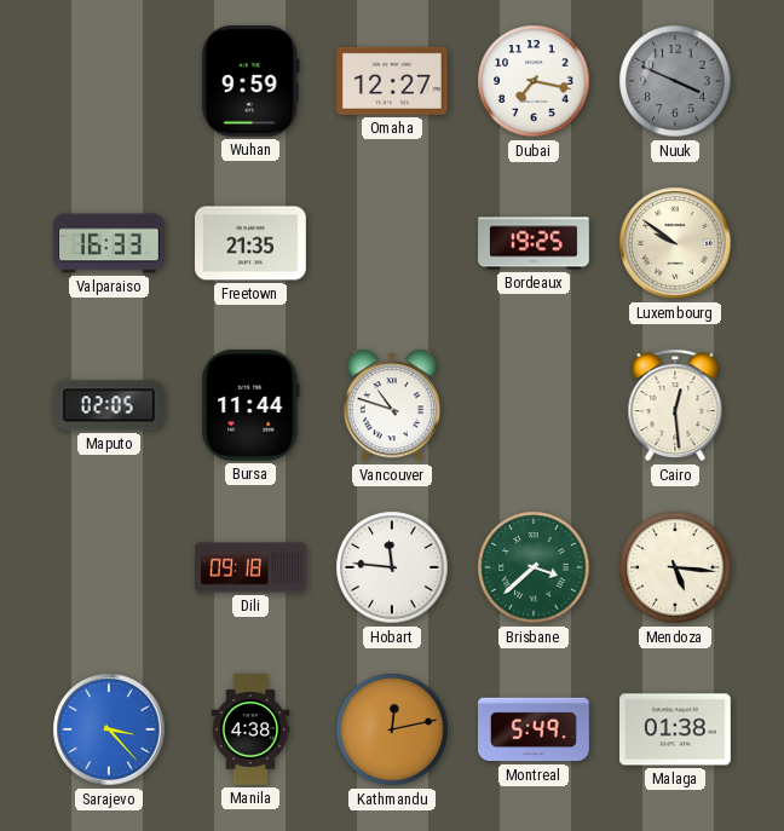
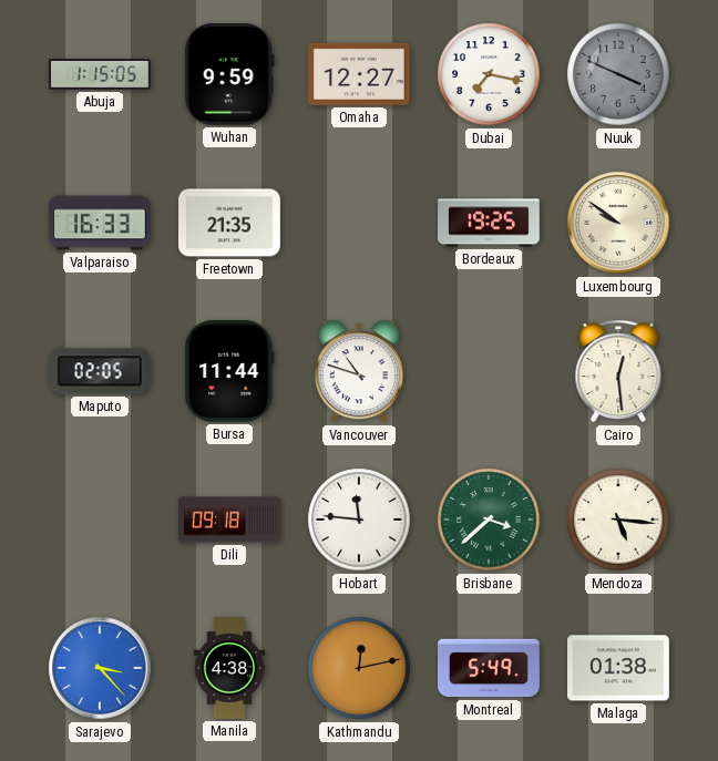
Abuja: none -> 1:15
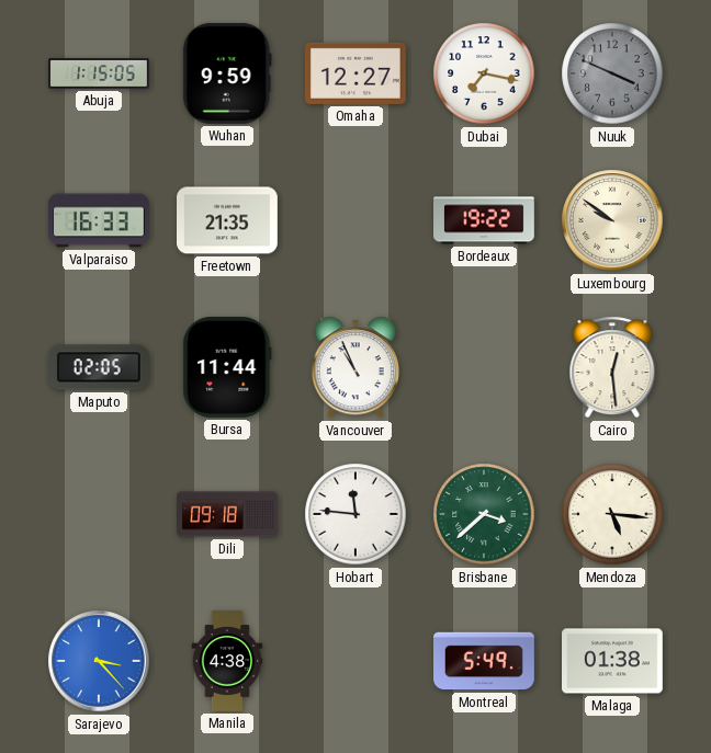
Bordeaux: 19:25 -> 19:22
Vancouver: 10:48 -> 10:56
Kathmandu: 12:13 -> none
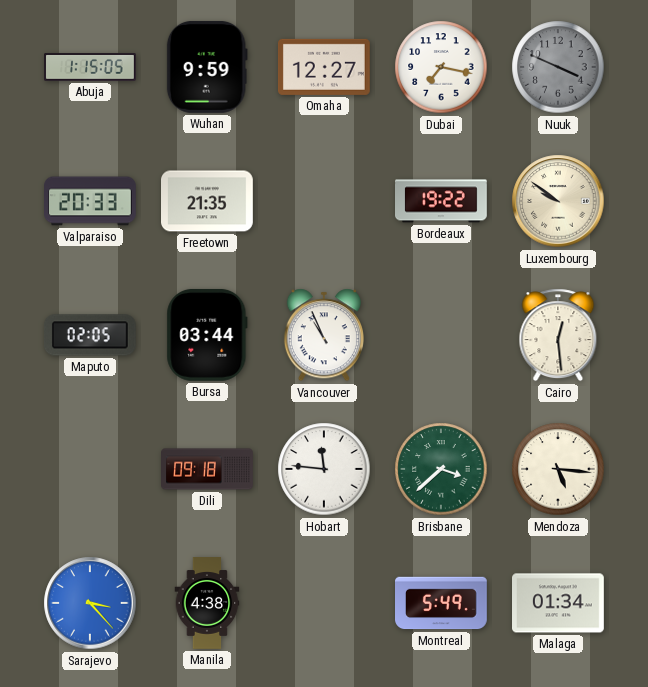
Valparaiso: 16:33 -> 20:33
Bursa: 11:44 -> 03:44
Malaga: 01:38 -> 01:34
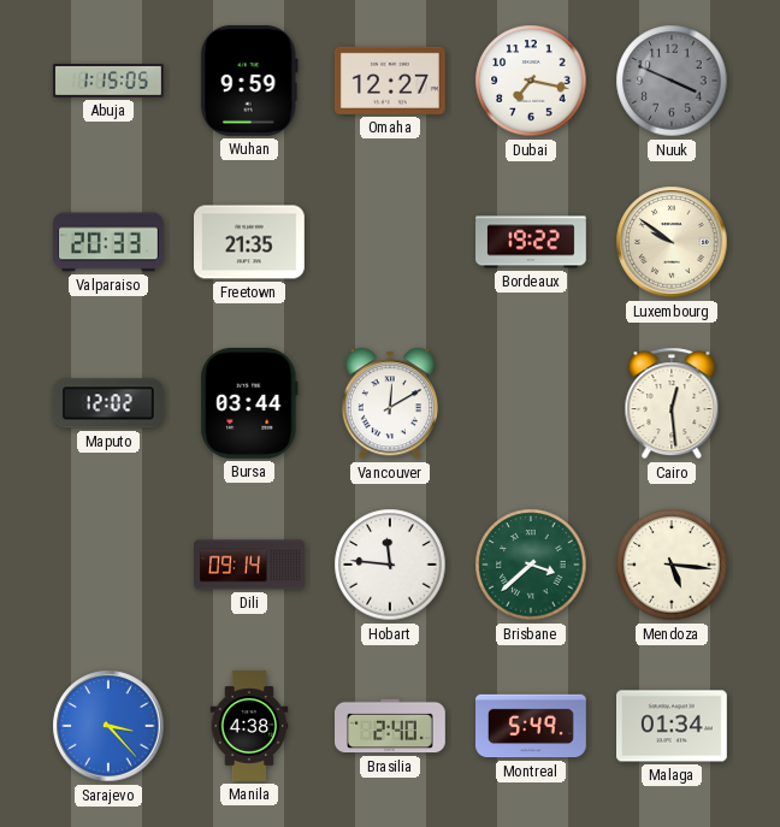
Maputo: 02:05 -> 12:02
Vancouver: 10:56 -> 12:10
Dili: 09:18 -> 09:14
Brasilia: none -> 2:40
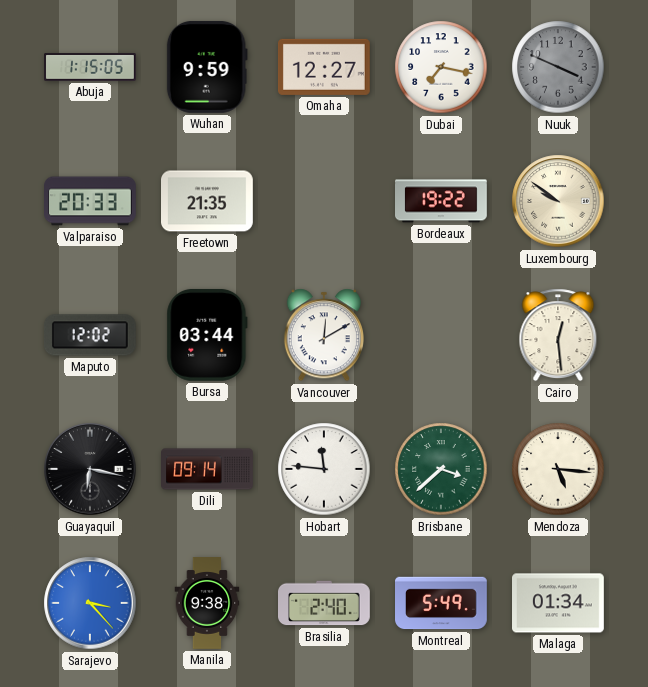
Guayaquil: none -> 6:17
Manila: 4:38 -> 9:38
